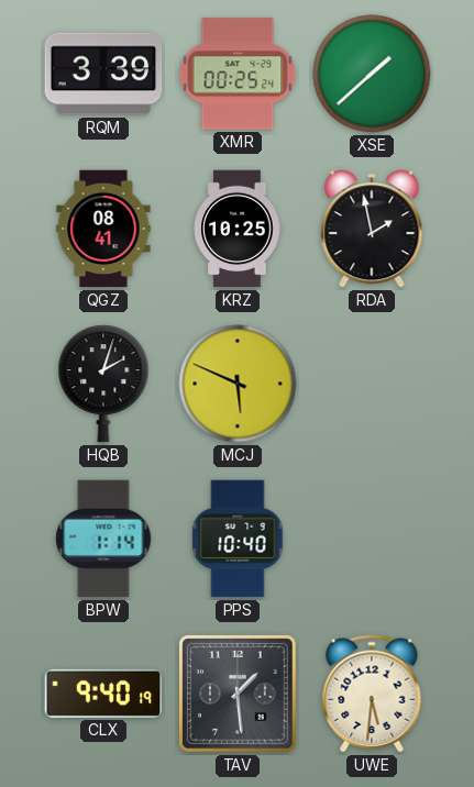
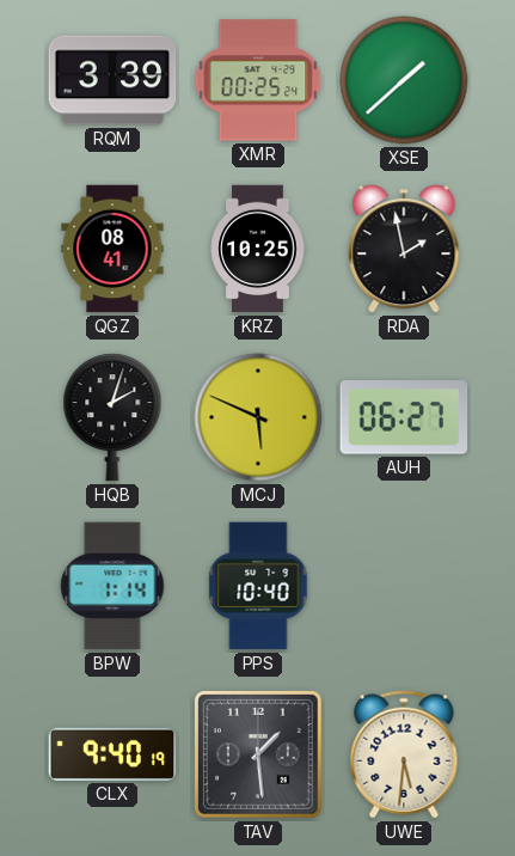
AUH: none -> 06:27
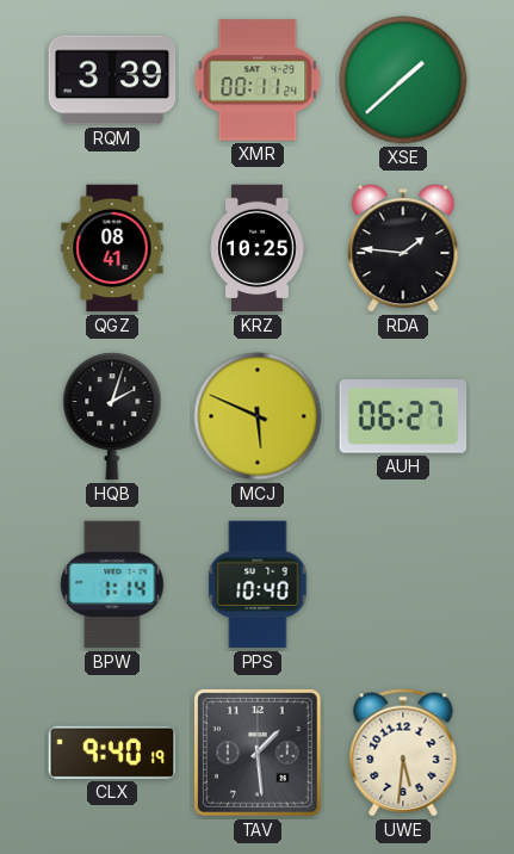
XMR: 00:25 -> 00:11
RDA: 1:58 -> 1:46
